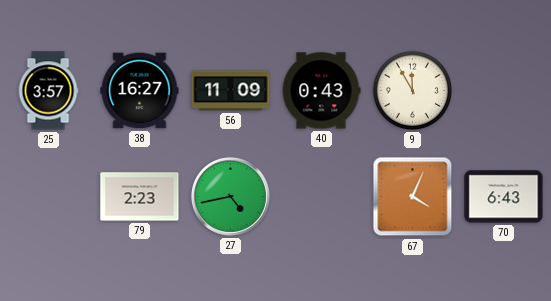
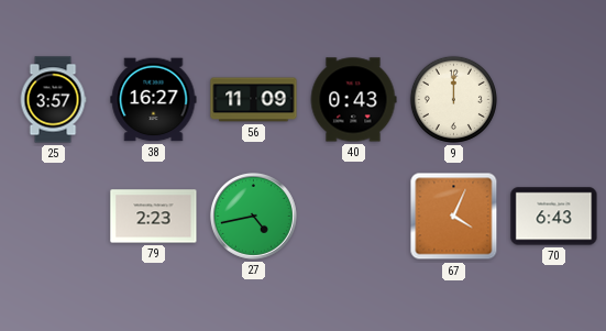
9: 11:55 -> 12:00
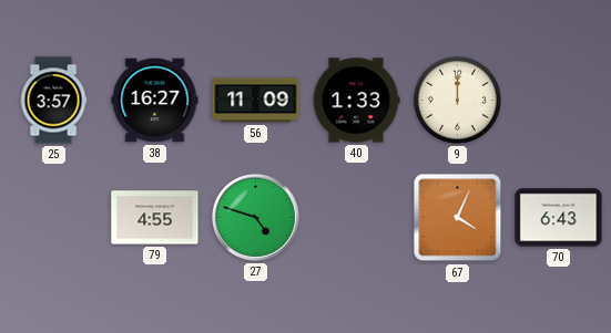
40: 0:43 -> 1:33
79: 2:23 -> 4:55
27: 4:43 -> 4:48
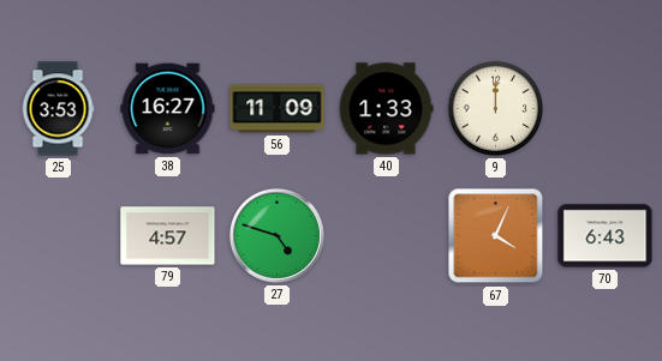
25: 3:57 -> 3:53
79: 4:55 -> 4:57
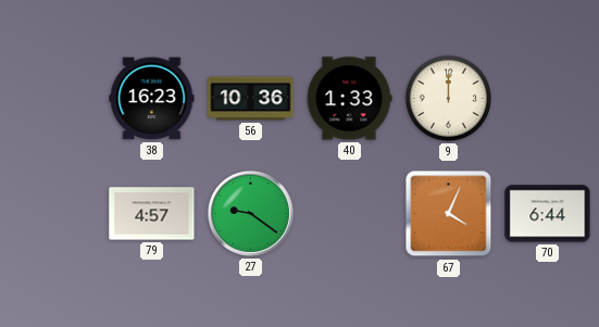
25: 3:53 -> none
38: 16:27 -> 16:23
56: 11:09 -> 10:36
27: 4:48 -> 9:21
70: 6:43 -> 6:44
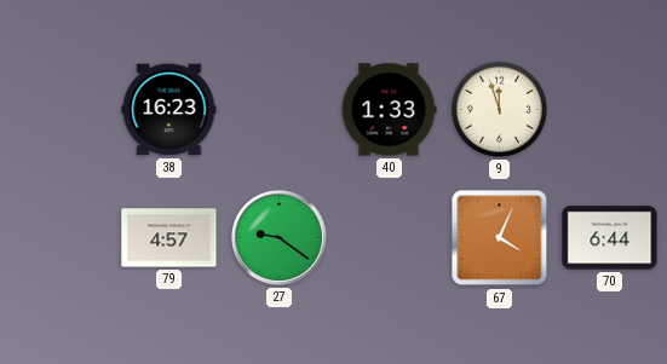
56: 10:36 -> none
9: 12:00 -> 11:57
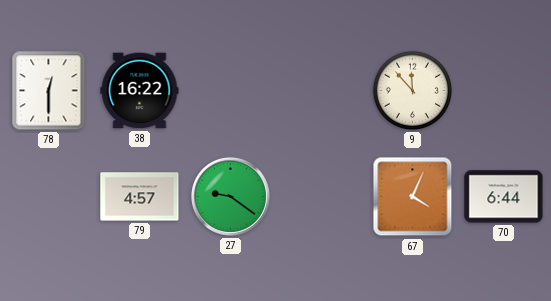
78: none -> 12:30
38: 16:23 -> 16:22
40: 1:33 -> none
9: 11:57 -> 11:53
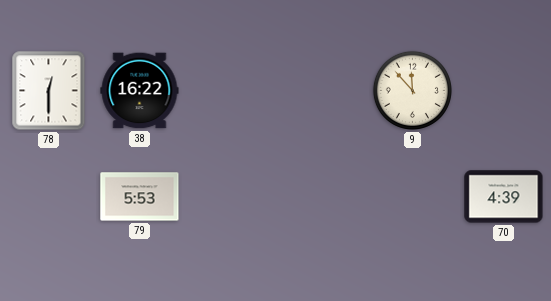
79: 4:57 -> 5:53
27: 9:21 -> none
67: 4:04 -> none
70: 6:44 -> 4:39
